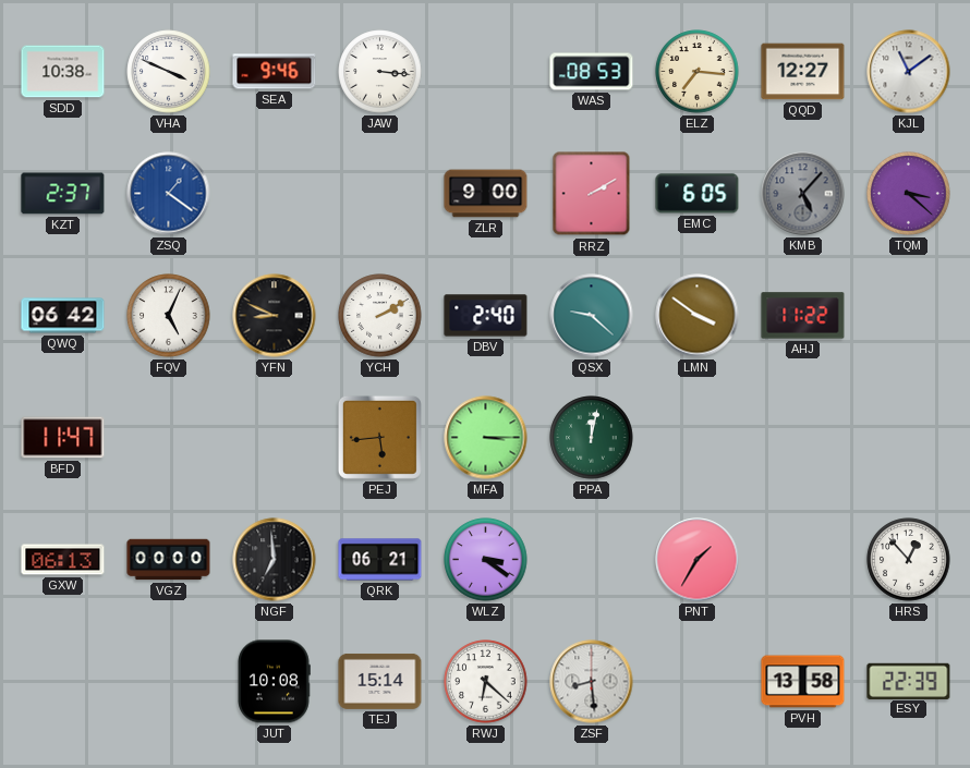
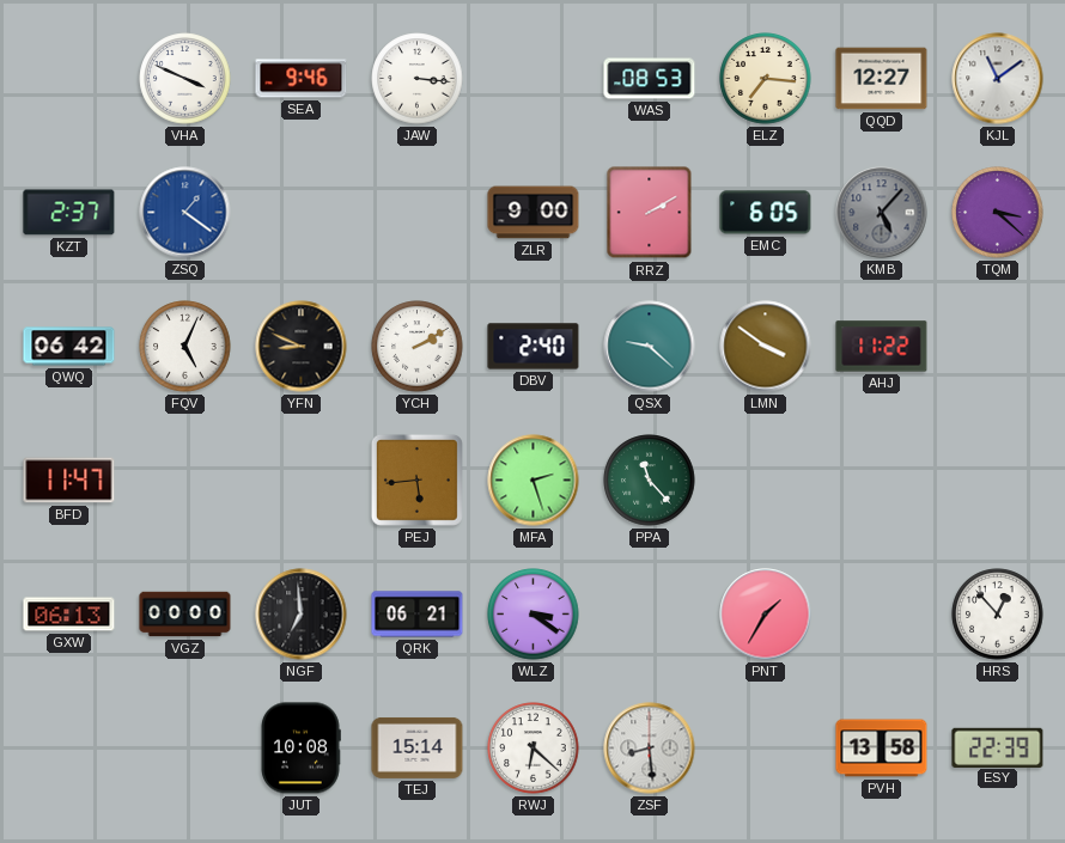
SDD: 10:38 -> none
MFA: 3:15 -> 2:27
PPA: 12:02 -> 11:23
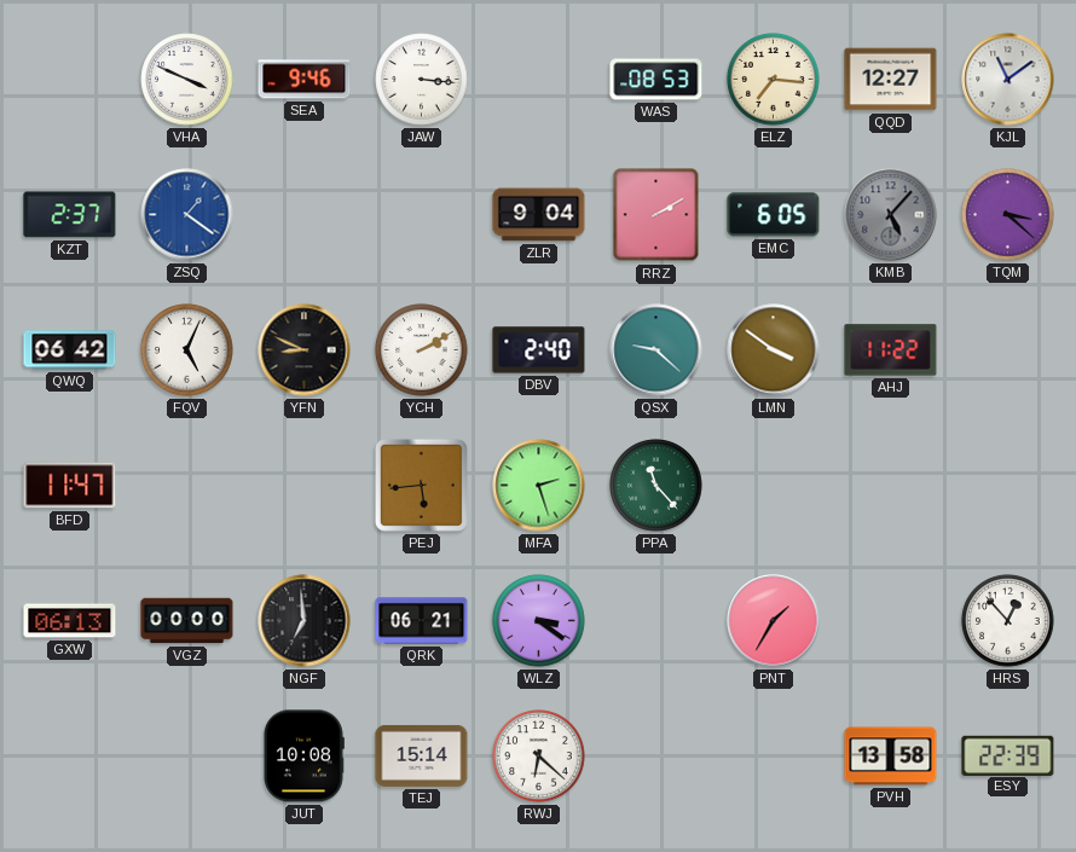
ZLR: 9:00 -> 9:04
ZSF: 8:29 -> none
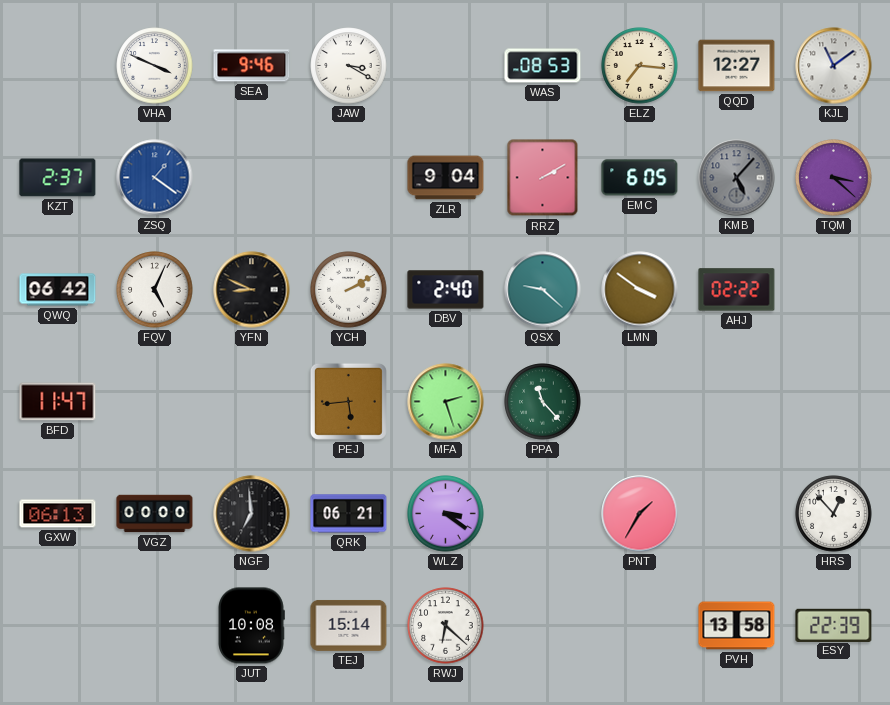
JAW: 3:16 -> 3:20
AHJ: 11:22 -> 02:22
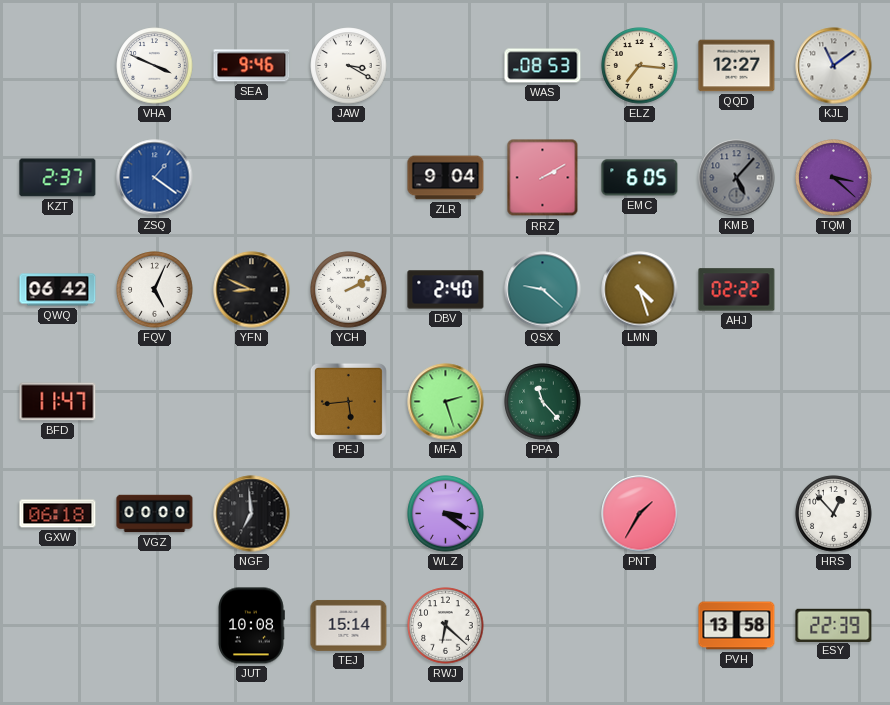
LMN: 3:51 -> 4:27
GXW: 06:13 -> 06:18
QRK: 06:21 -> none
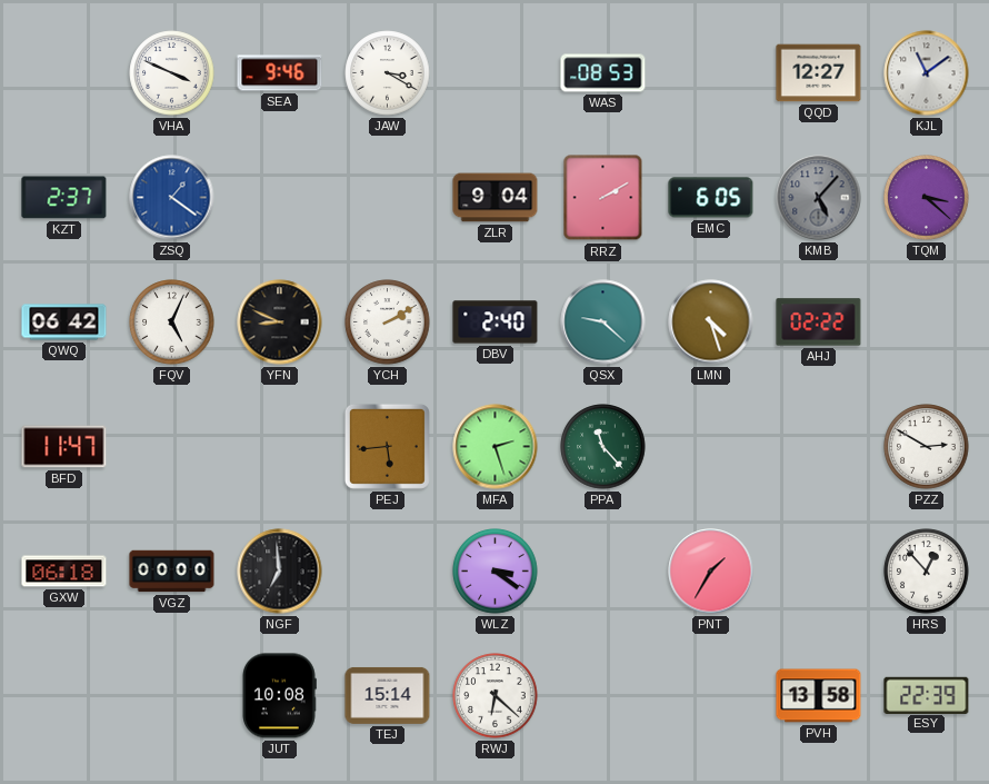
ELZ: 7:16 -> none
PZZ: none -> 2:50
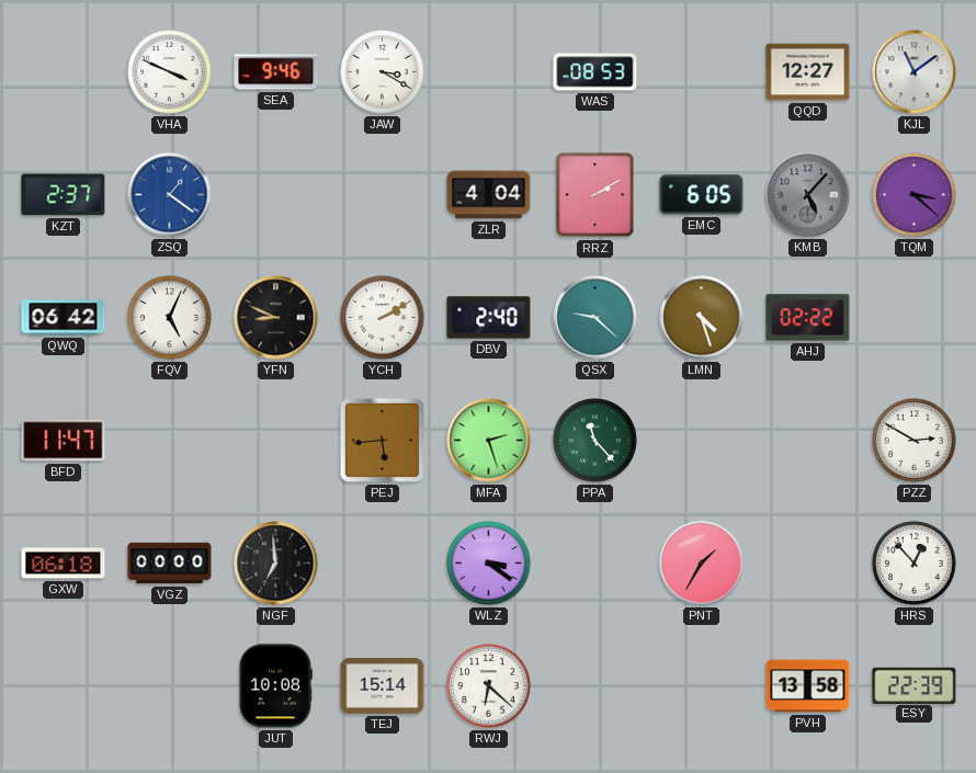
ZLR: 9:04 -> 4:04
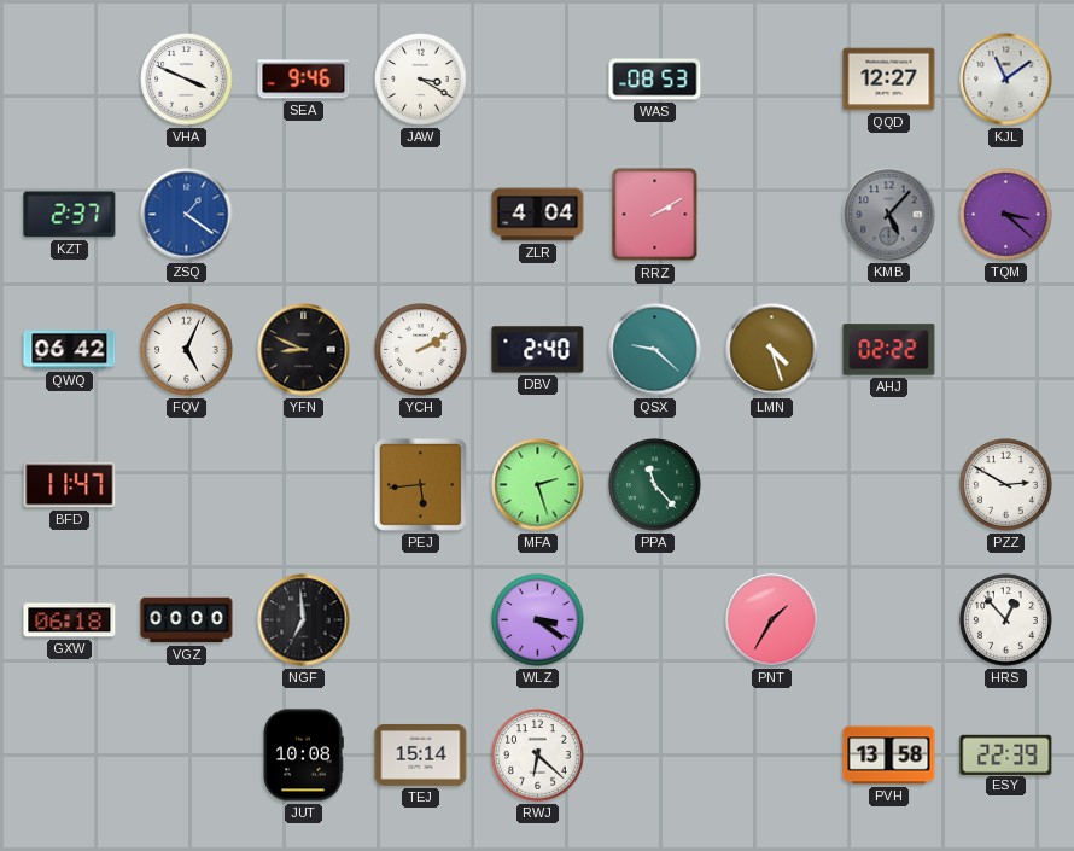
EMC: 6:05 -> none
